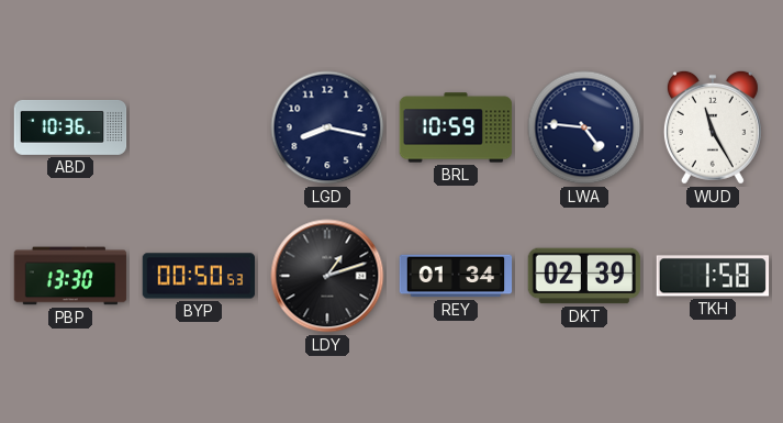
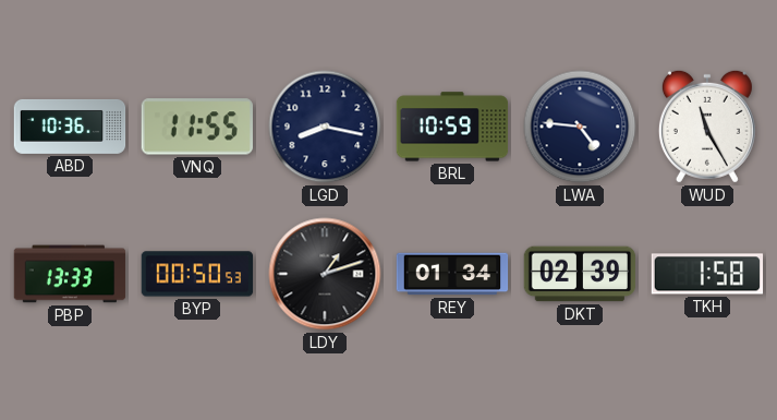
VNQ: none -> 11:55
PBP: 13:30 -> 13:33
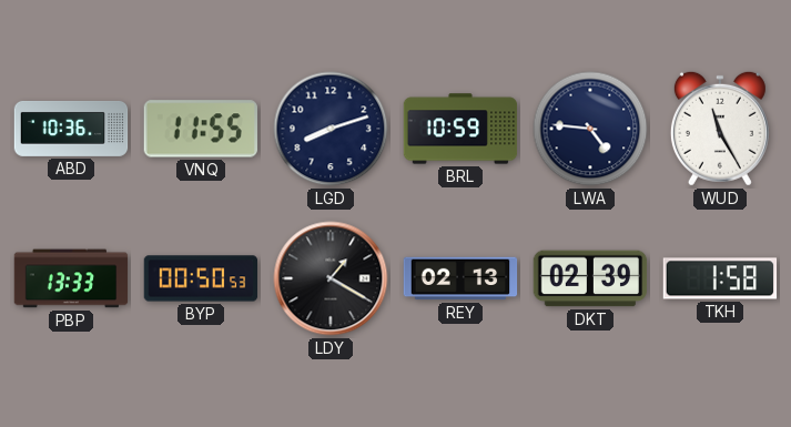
LGD: 8:17 -> 8:12
LDY: 1:12 -> 1:20
REY: 01:34 -> 02:13
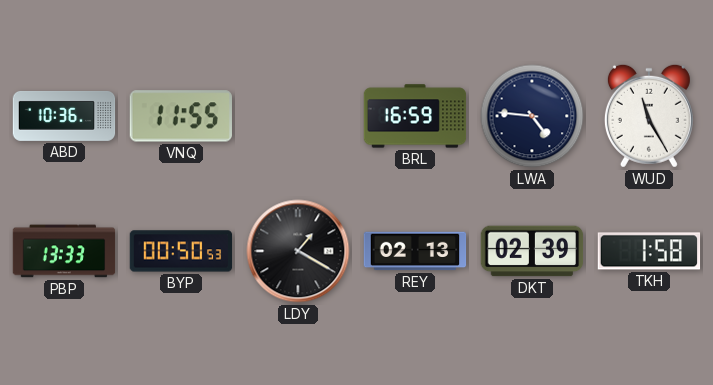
LGD: 8:12 -> none
BRL: 10:59 -> 16:59
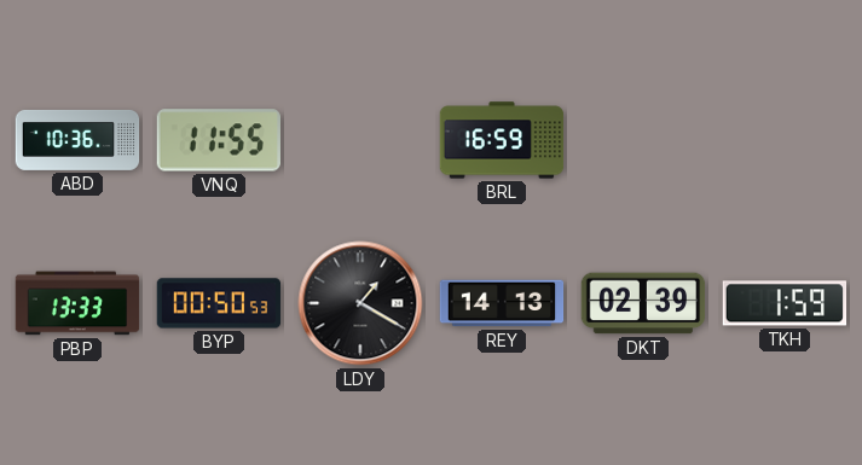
LWA: 4:46 -> none
WUD: 11:25 -> none
REY: 02:13 -> 14:13
TKH: 1:58 -> 1:59
